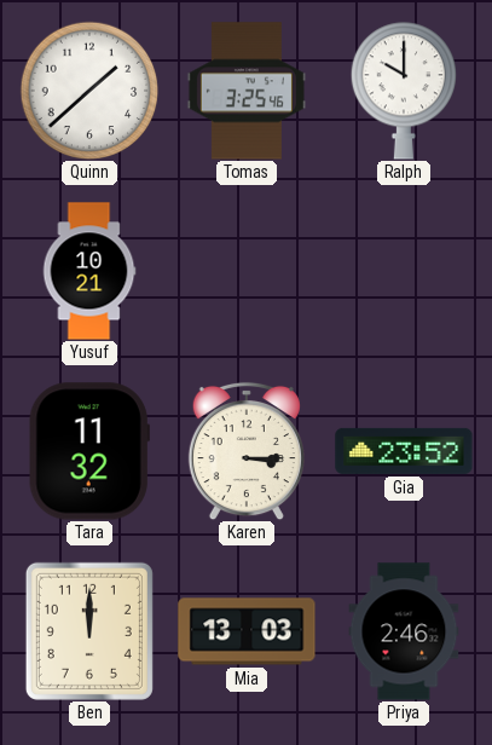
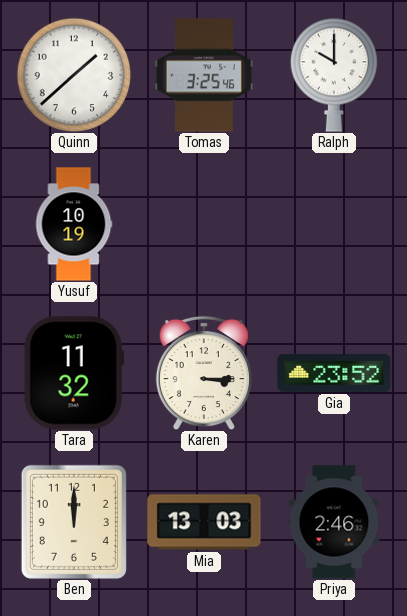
Yusuf: 10:21 -> 10:19
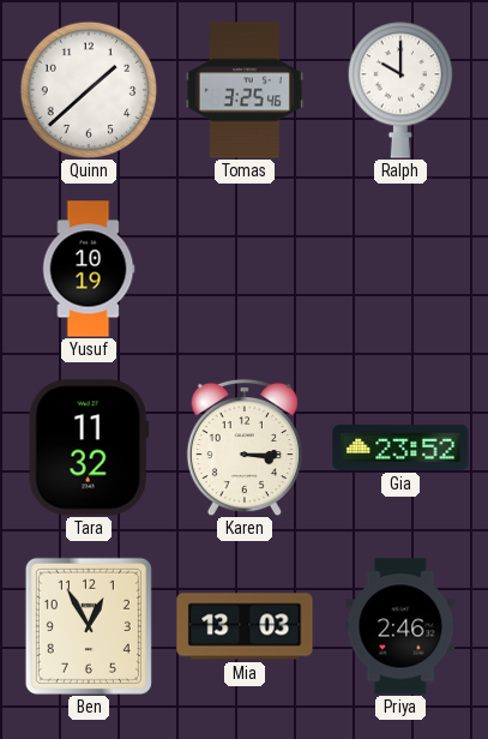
Ben: 12:00 -> 12:55
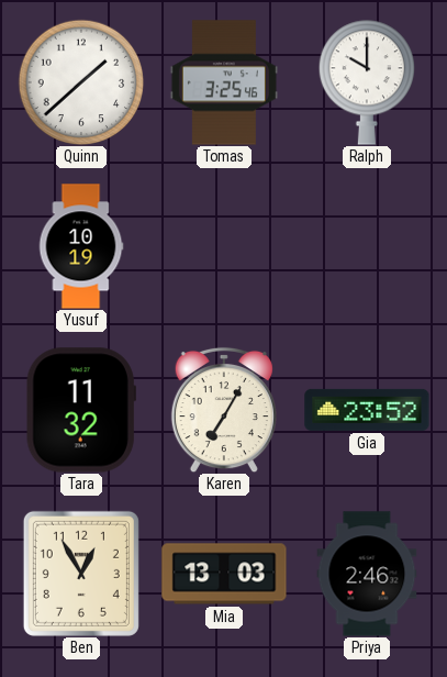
Karen: 3:15 -> 7:05
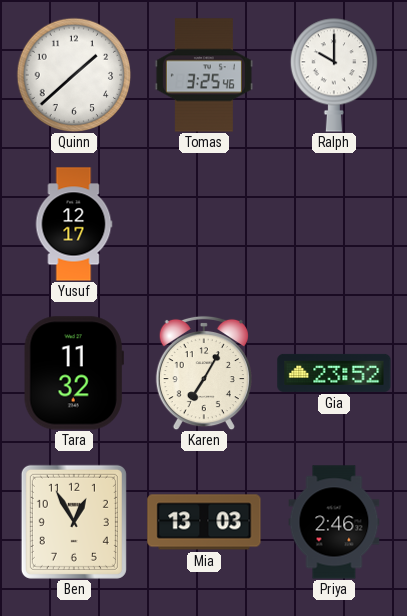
Yusuf: 10:19 -> 12:17
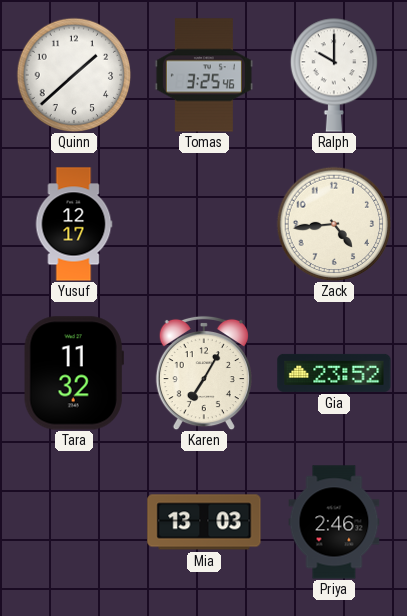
Zack: none -> 4:44
Ben: 12:55 -> none
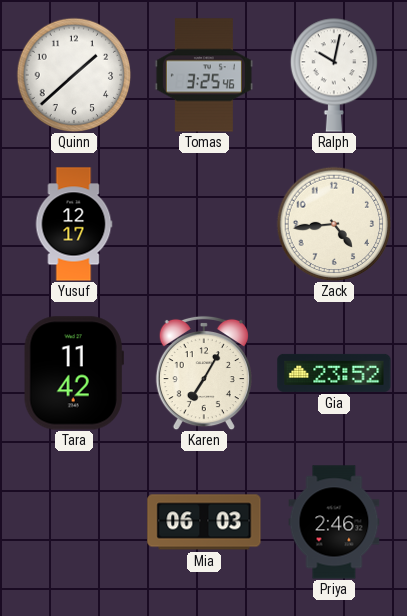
Ralph: 10:00 -> 10:02
Tara: 11:32 -> 11:42
Mia: 13:03 -> 06:03
